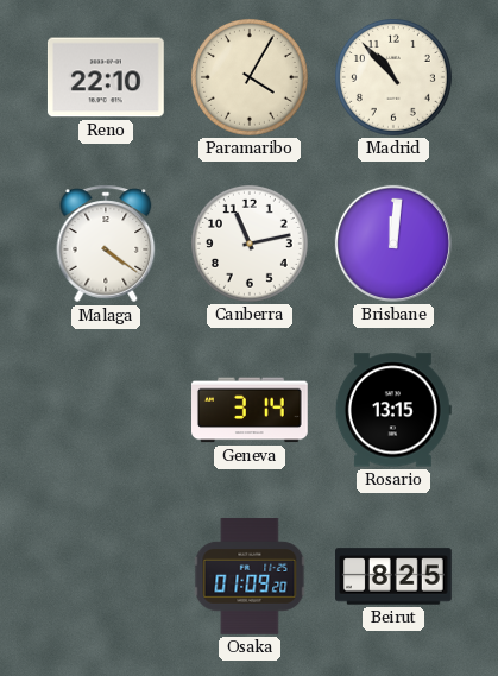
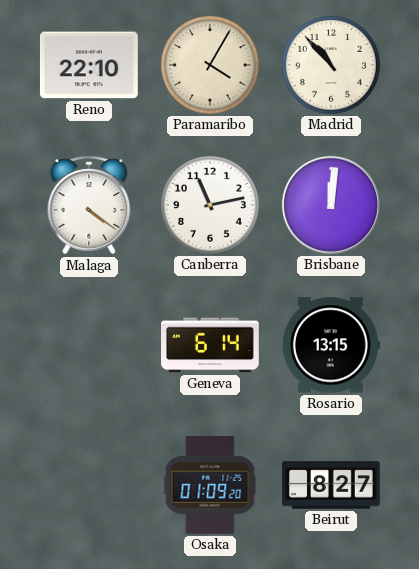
Geneva: 3:14 -> 6:14
Beirut: 8:25 -> 8:27
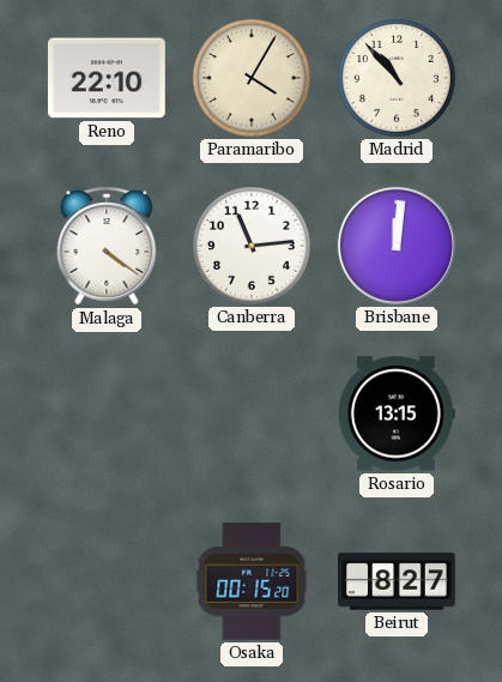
Canberra: 11:13 -> 11:14
Geneva: 6:14 -> none
Osaka: 01:09 -> 00:15
